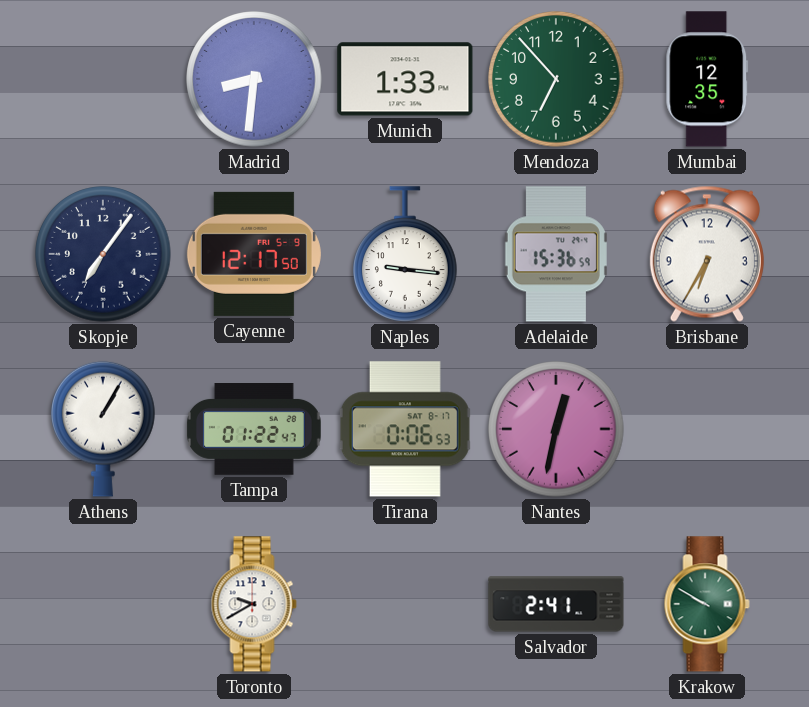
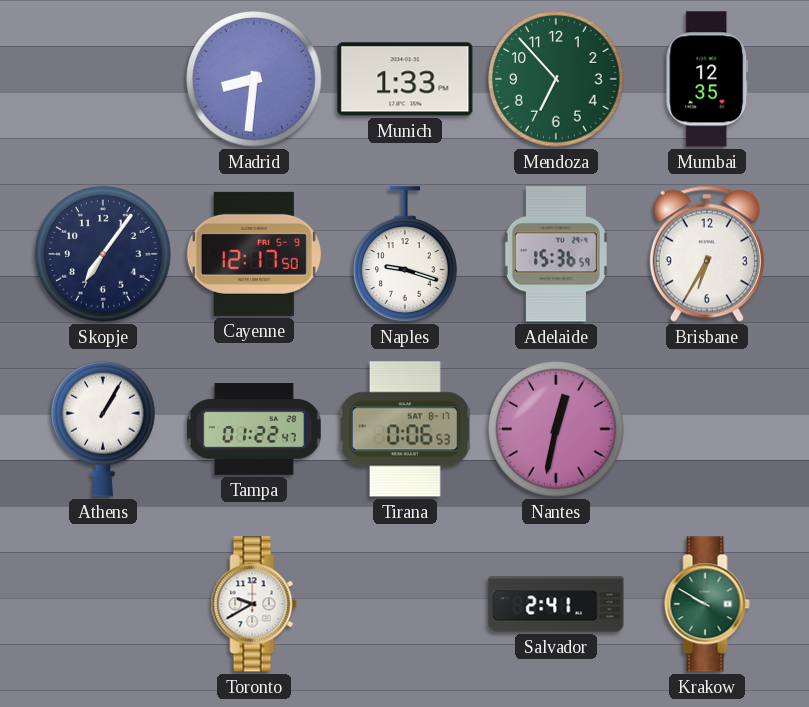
Naples: 9:16 -> 9:18
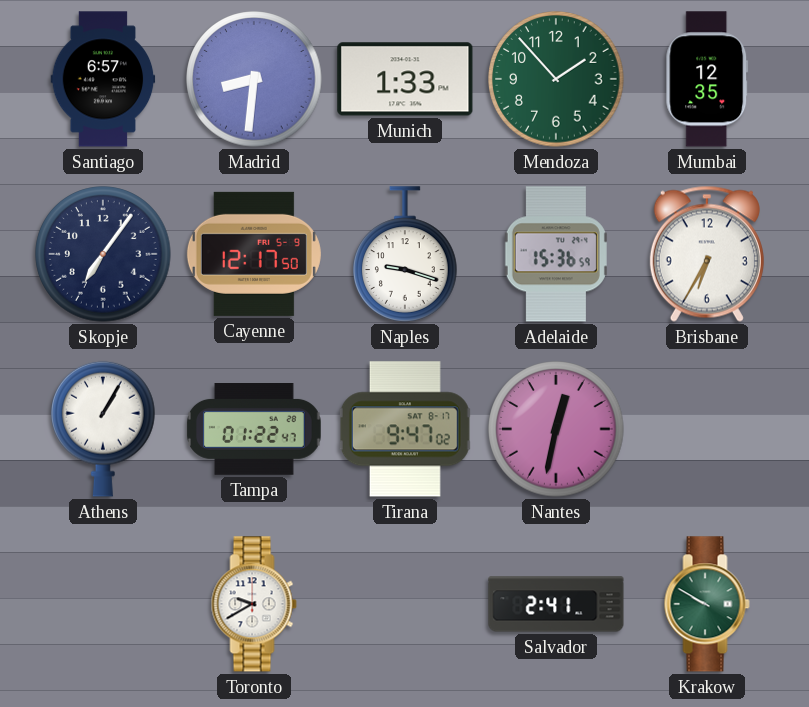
Santiago: none -> 6:57
Mendoza: 6:53 -> 1:53
Tirana: 0:06 -> 9:47
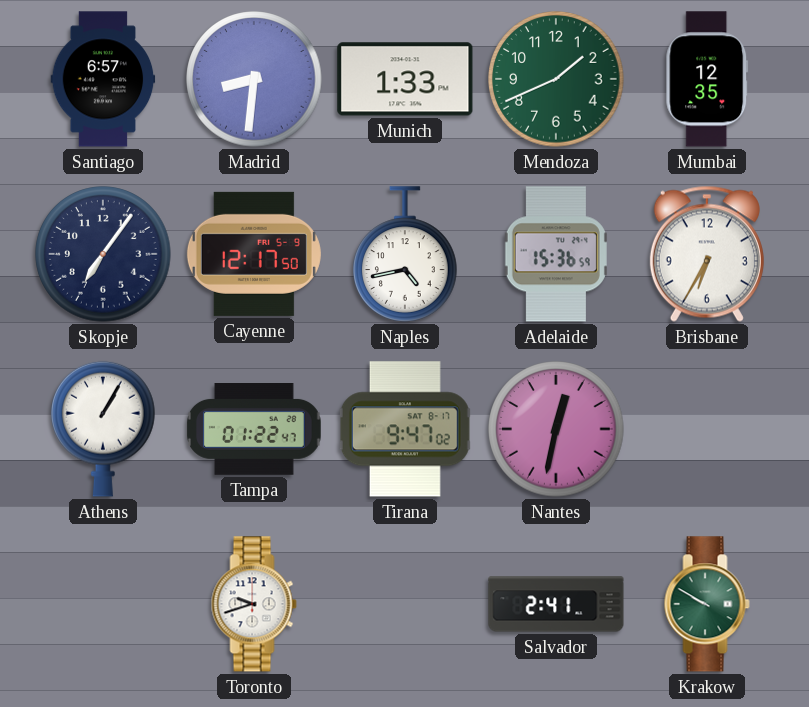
Mendoza: 1:53 -> 1:41
Naples: 9:18 -> 4:43
Toronto: 9:40 -> 9:42
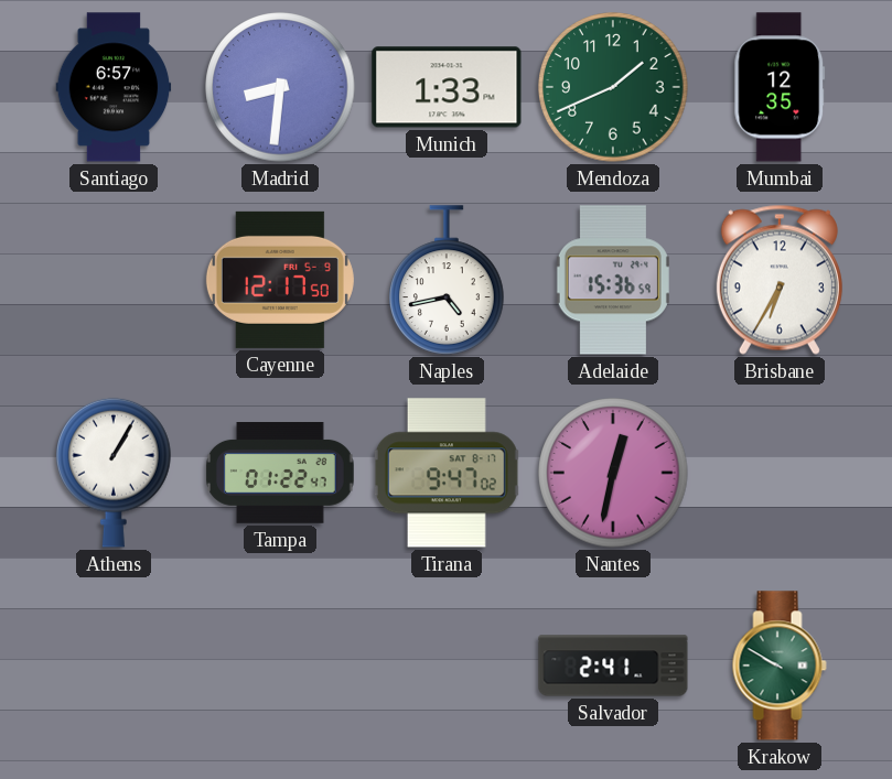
Skopje: 7:06 -> none
Toronto: 9:42 -> none
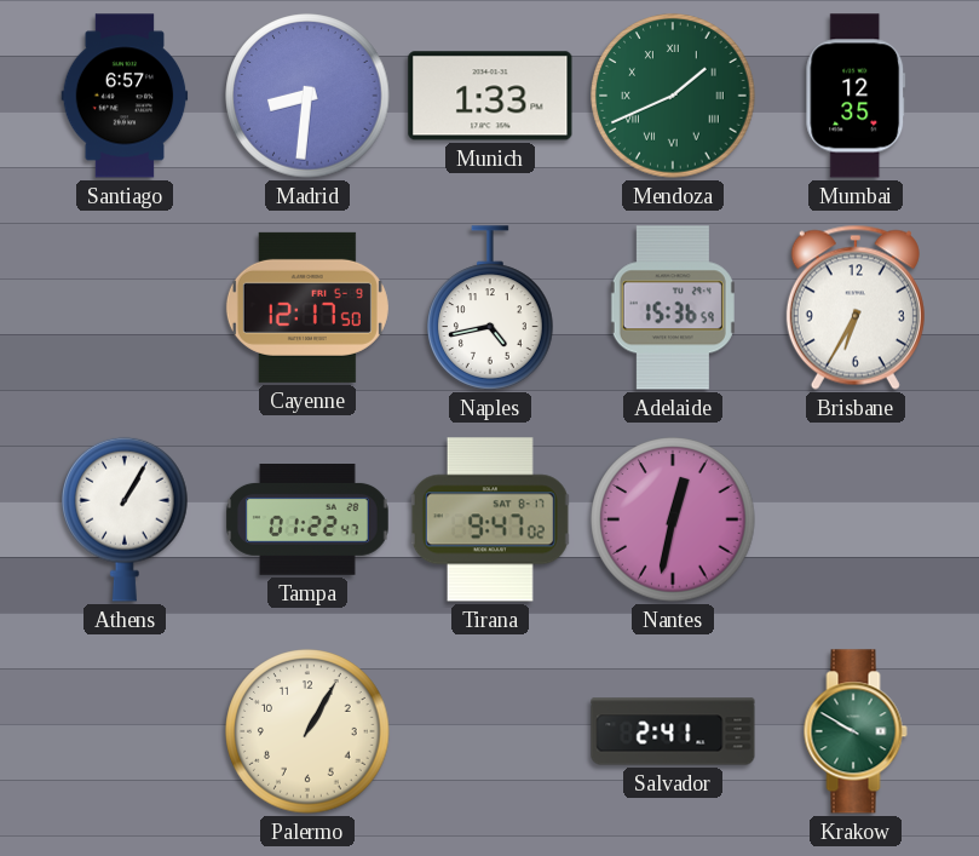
Mendoza numerals: Arabic -> Roman
Palermo: none -> 1:05
